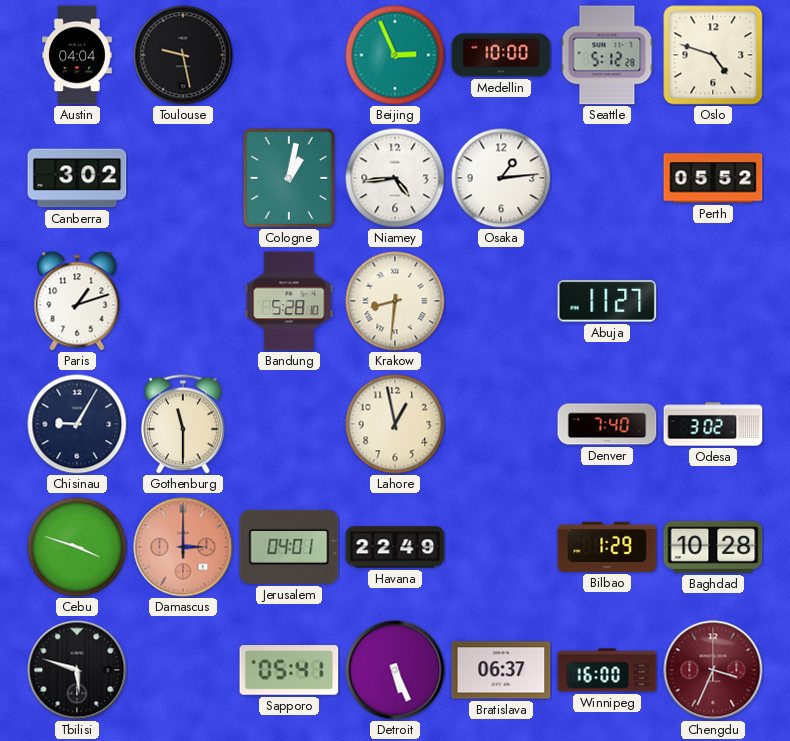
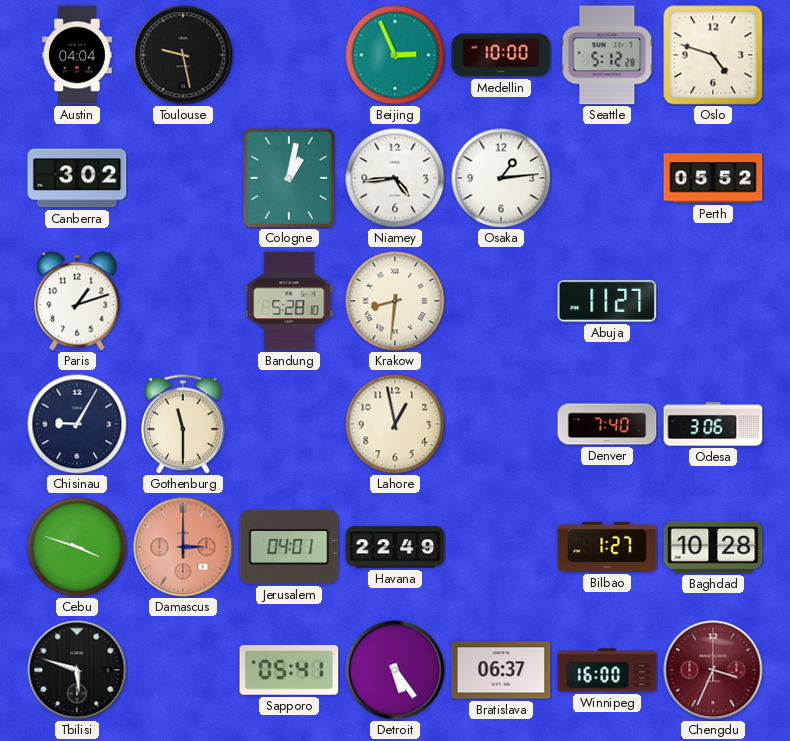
Odesa: 3:02 -> 3:06
Bilbao: 1:29 -> 1:27
Detroit: 5:26 -> 5:24
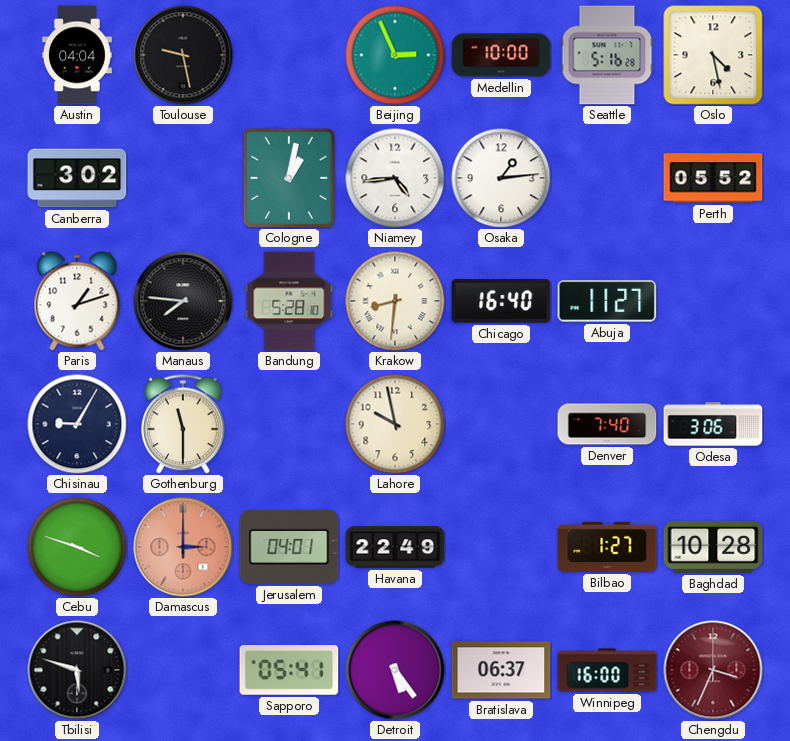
Seattle: 5:12 -> 5:16
Oslo: 4:48 -> 4:28
Manaus: none -> 7:46
Chicago: none -> 16:40
Lahore: 12:58 -> 9:58
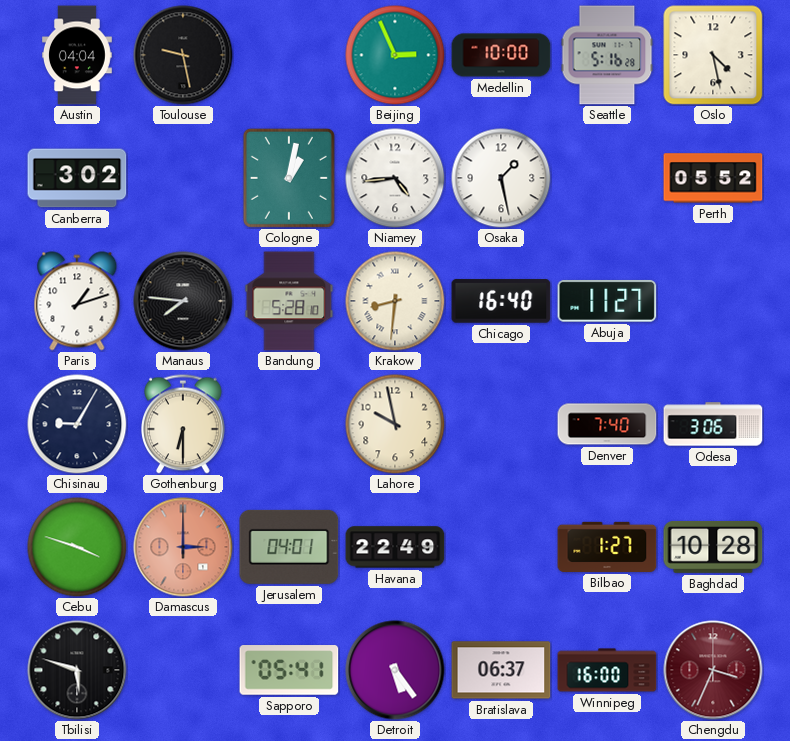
Osaka: 1:14 -> 1:28
Gothenburg: 11:30 -> 6:30
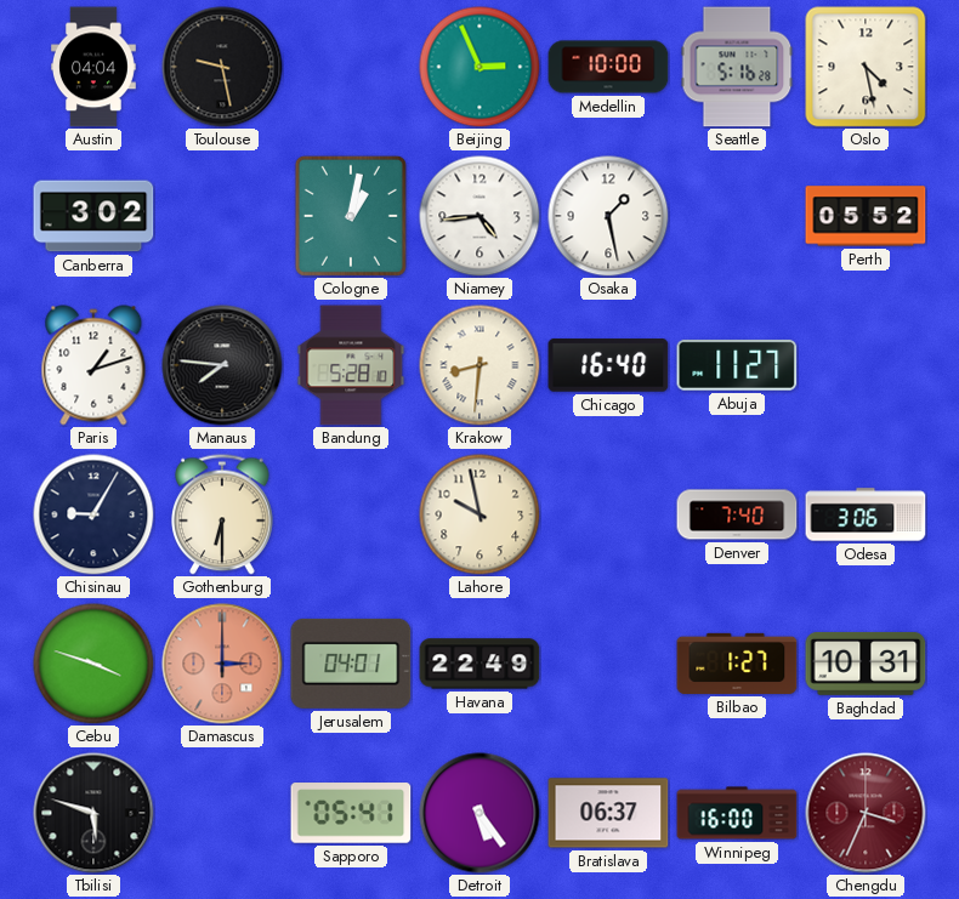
Baghdad: 10:28 -> 10:31
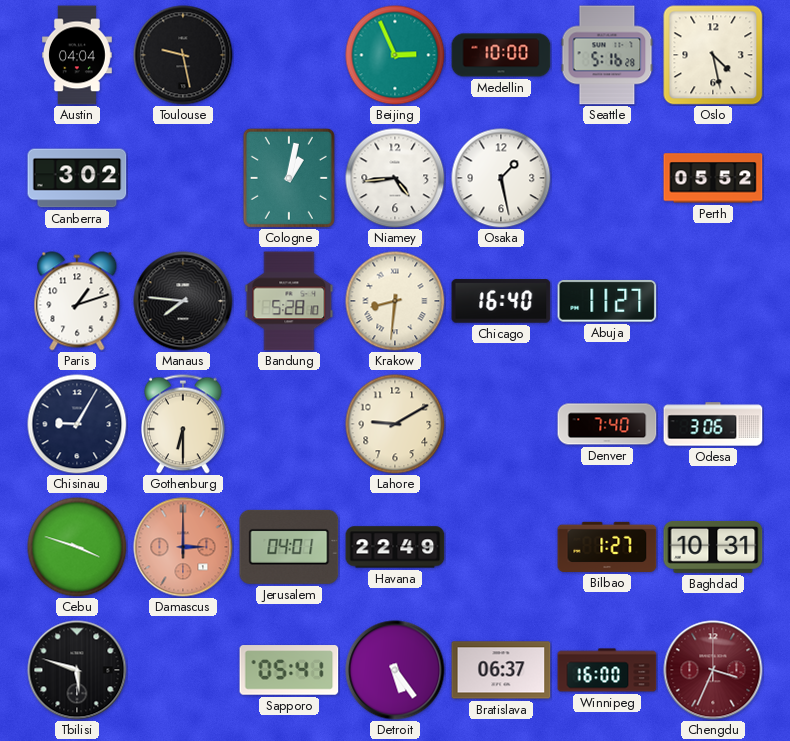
Lahore: 9:58 -> 9:10
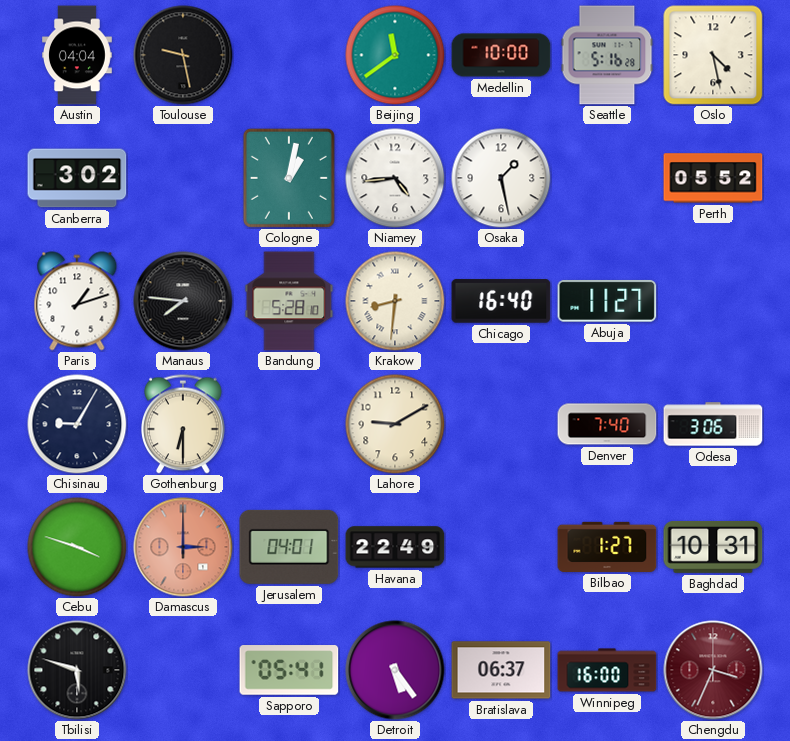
Beijing: 2:56 -> 11:39
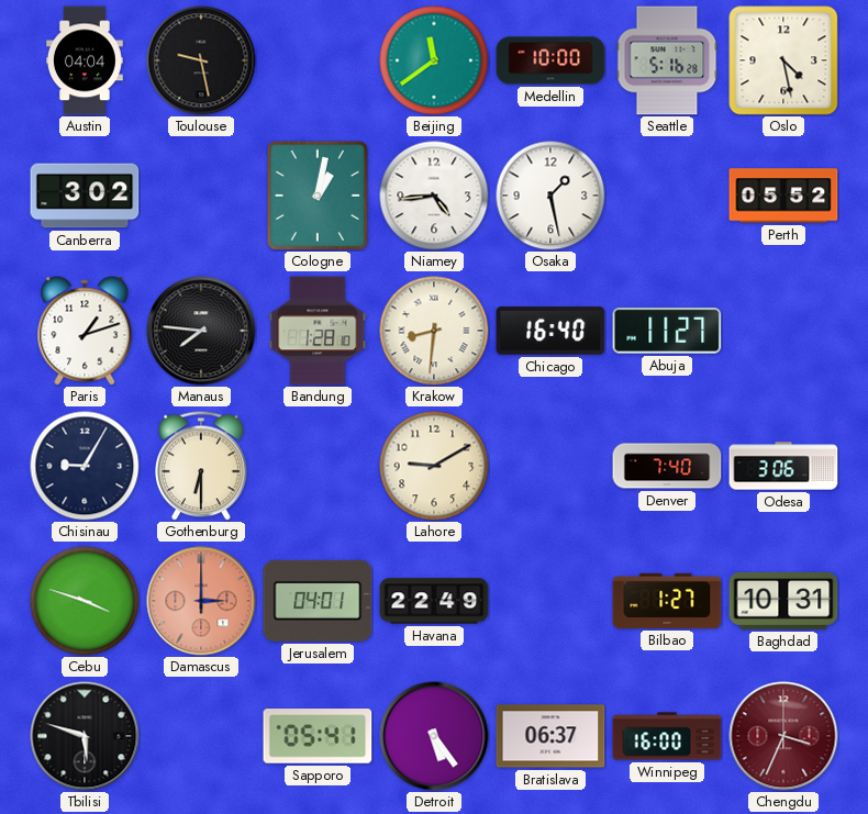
Bandung: 5:28 -> 1:28
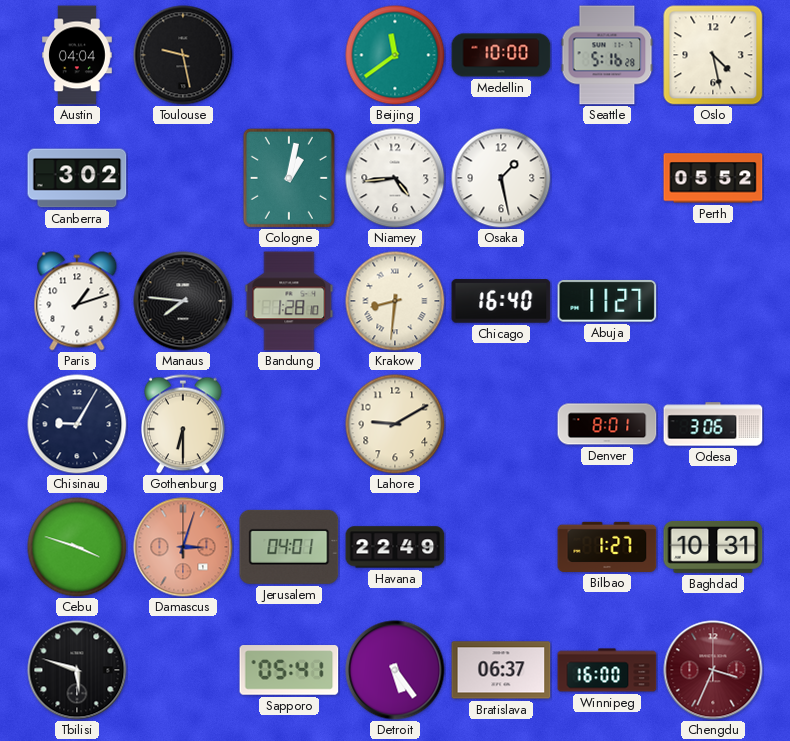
Denver: 7:40 -> 8:01
Damascus: 3:00 -> 3:03
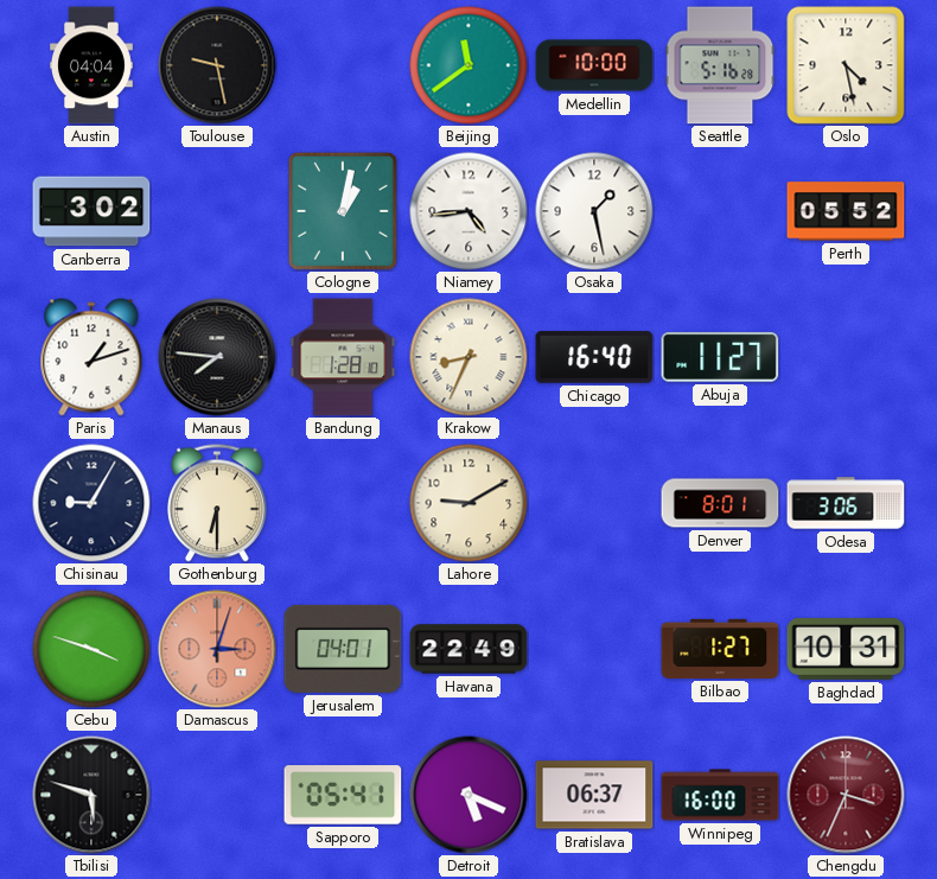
Krakow: 8:31 -> 8:34
Detroit: 5:24 -> 5:19
